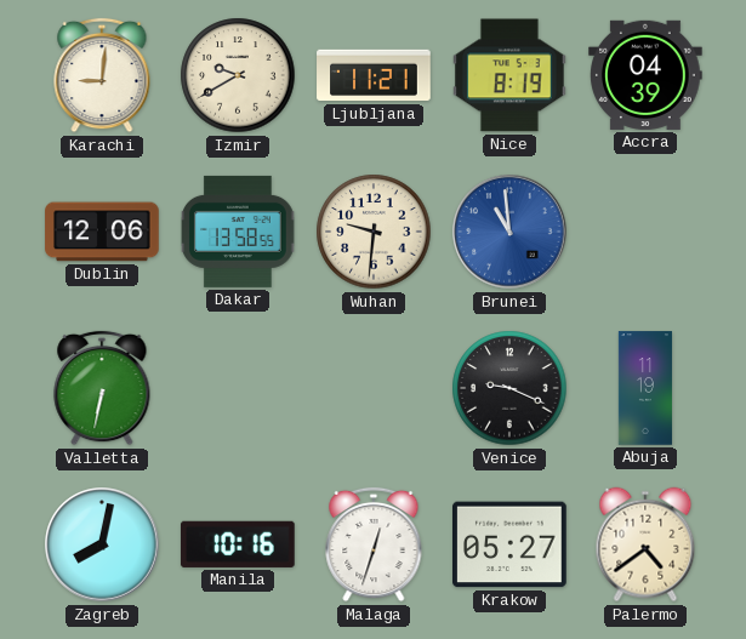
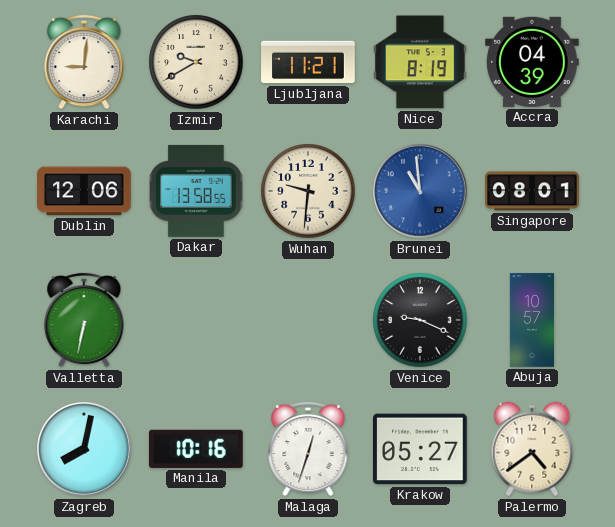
Singapore: none -> 08:01
Abuja: 11:19 -> 10:57
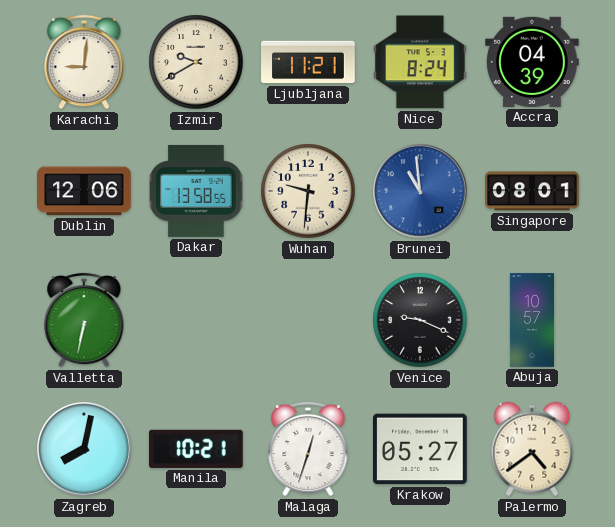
Nice: 8:19 -> 8:24
Manila: 10:16 -> 10:21
